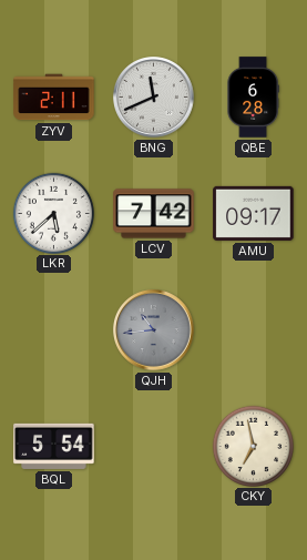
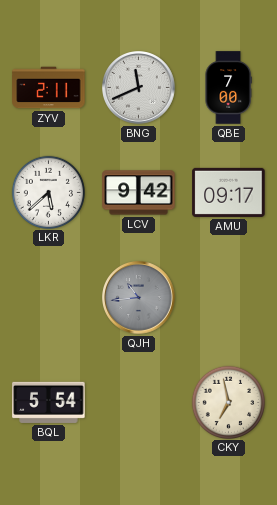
QBE: 6:28 -> 7:00
LCV: 7:42 -> 9:42
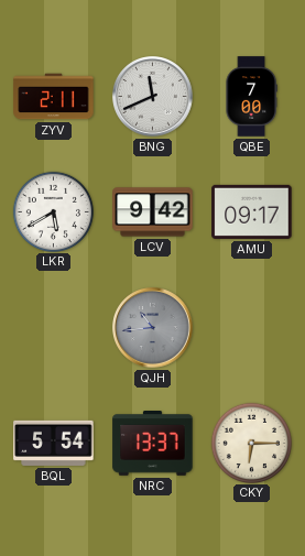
LKR: 5:38 -> 5:40
NRC: none -> 13:37
CKY: 6:58 -> 6:15
